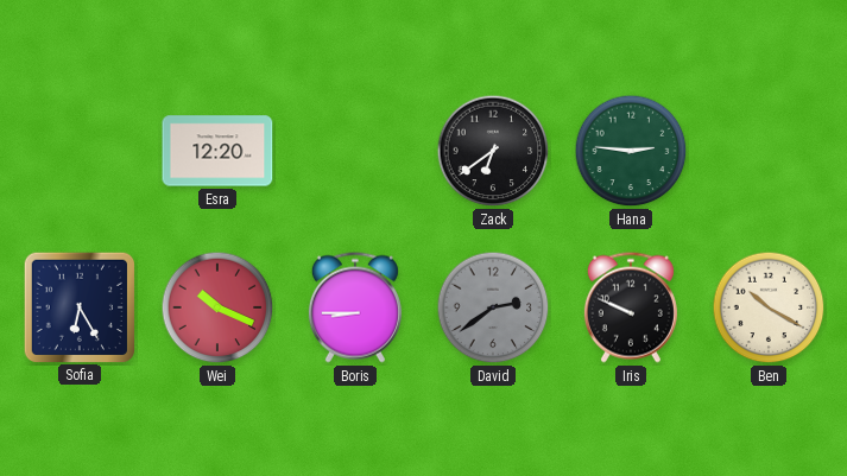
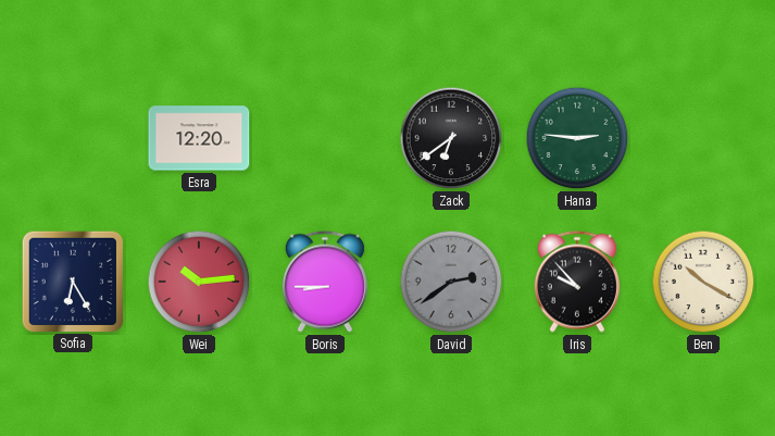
Wei: 10:19 -> 10:14
Iris: 9:49 -> 9:53
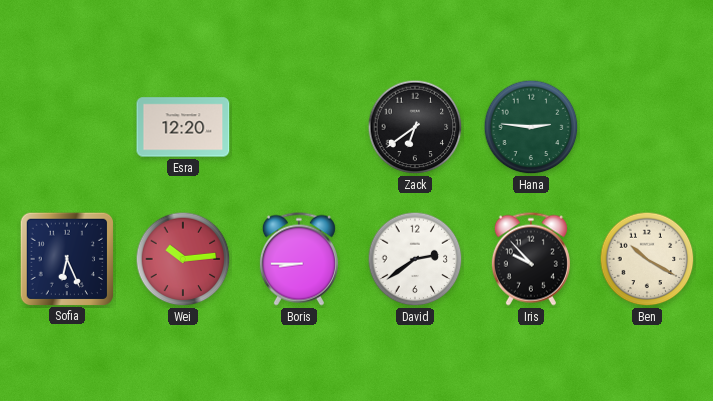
Sofia: 6:25 -> 6:26
David dial: grey -> white
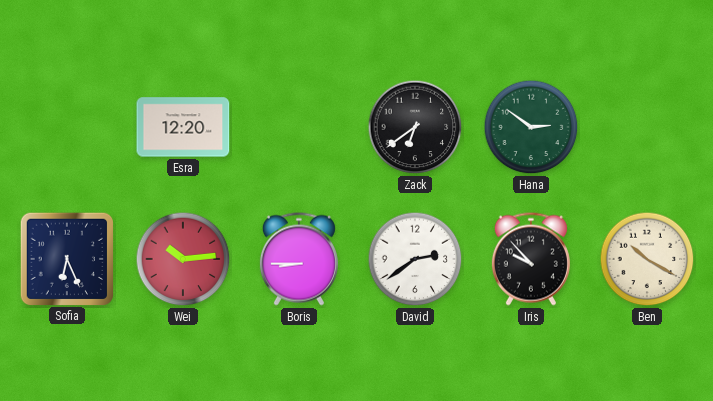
Hana: 2:46 -> 2:51
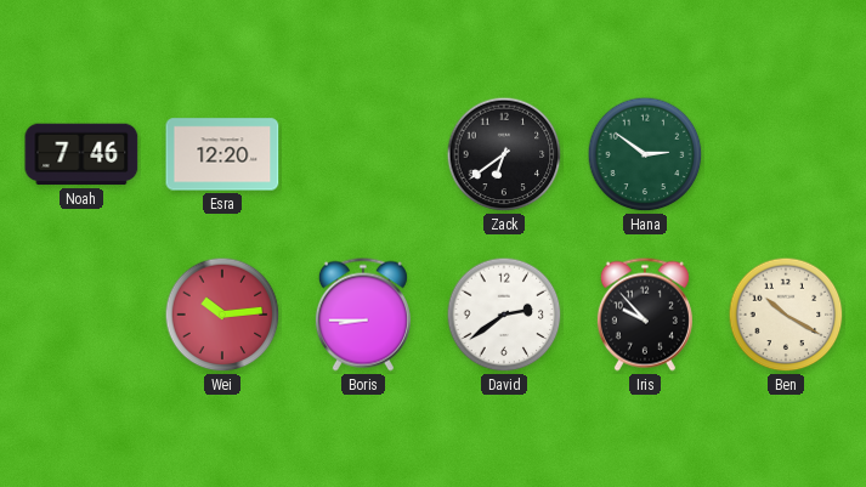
Noah: none -> 7:46
Sofia: 6:26 -> none
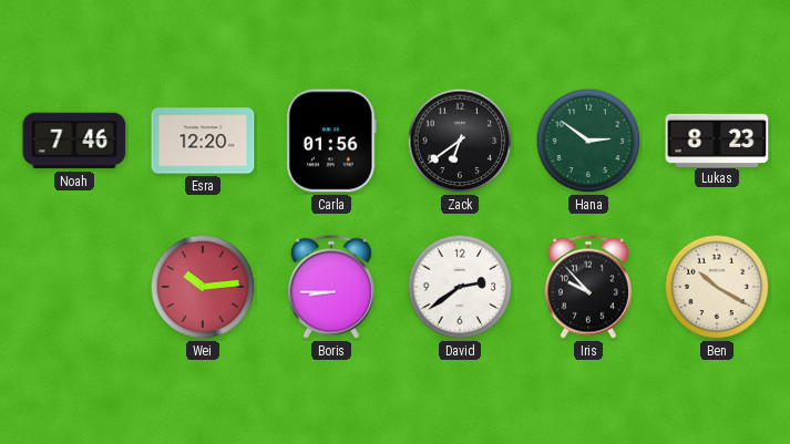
Carla: none -> 01:56
Lukas: none -> 8:23
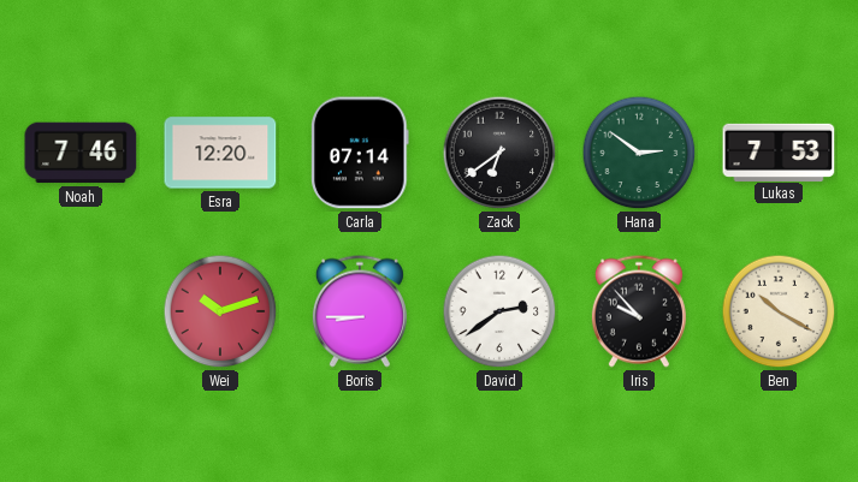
Carla: 01:56 -> 07:14
Lukas: 8:23 -> 7:53
Wei: 10:14 -> 10:12
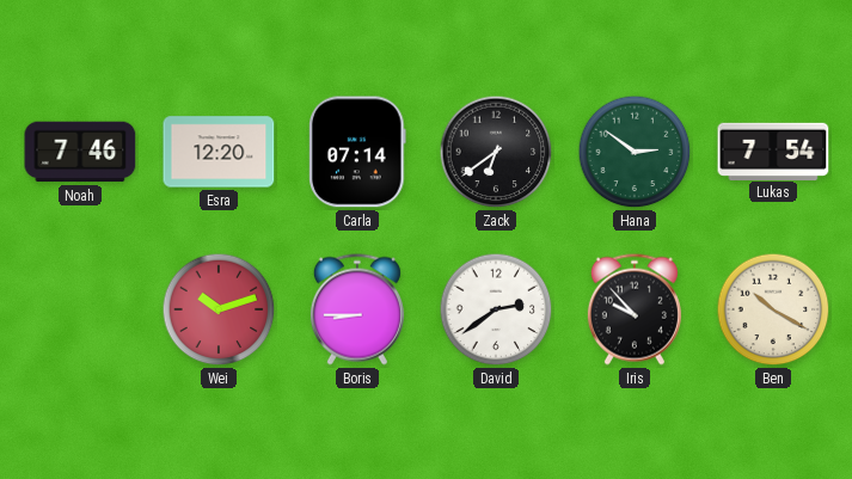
Lukas: 7:53 -> 7:54
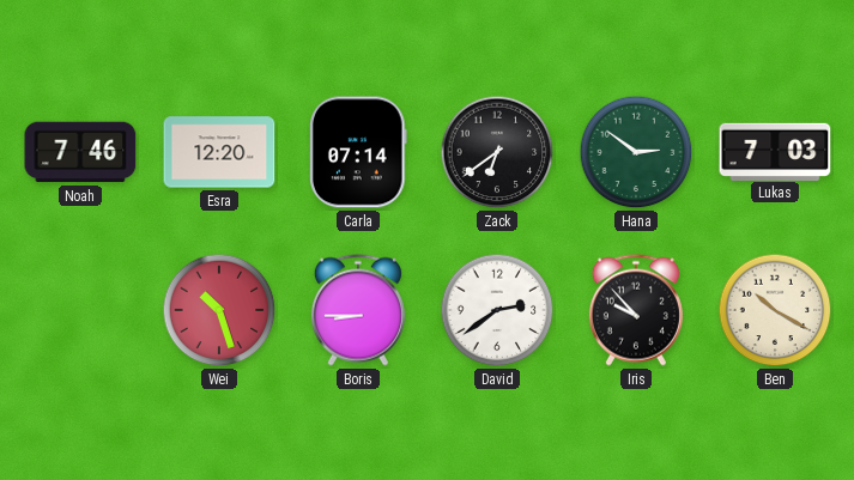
Lukas: 7:54 -> 7:03
Wei: 10:12 -> 10:27
